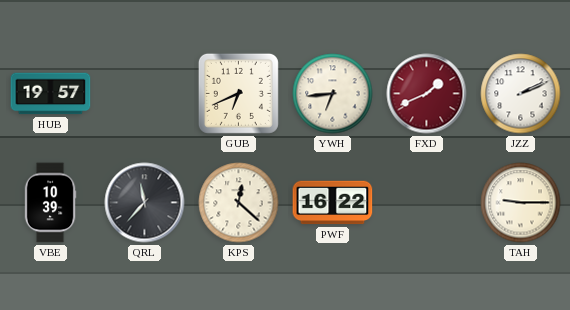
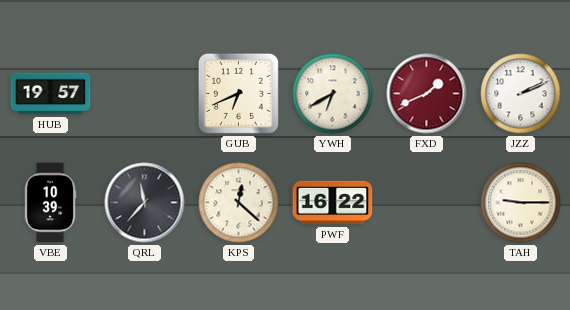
YWH: 6:44 -> 6:40
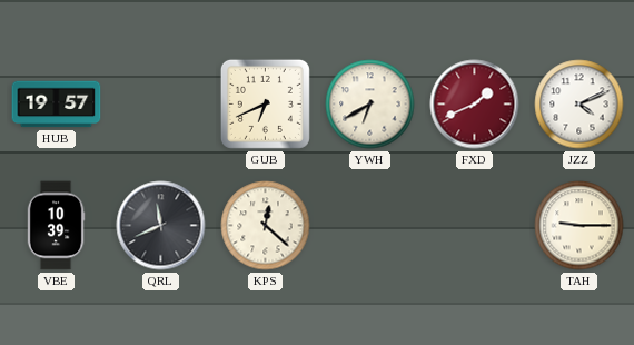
JZZ: 2:11 -> 4:11
QRL: 11:37 -> 11:41
PWF: 16:22 -> none
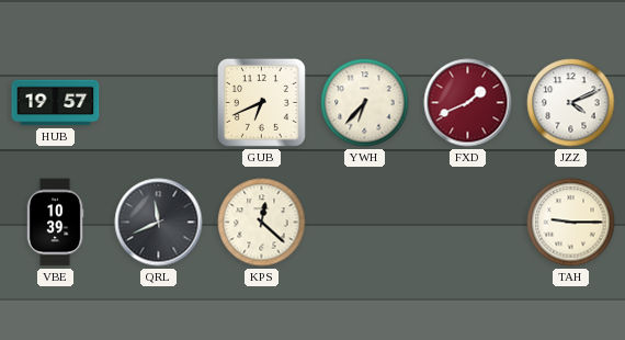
YWH: 6:40 -> 6:37
